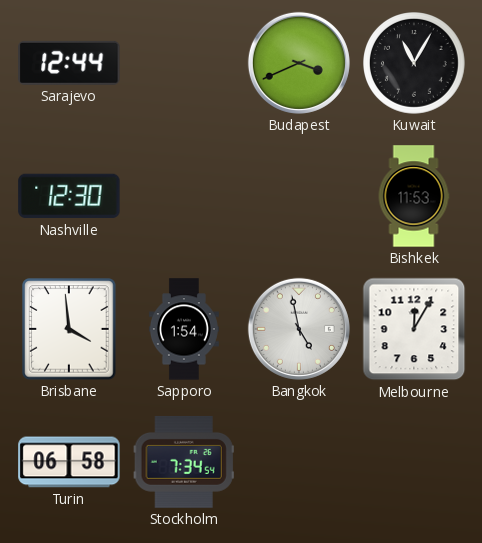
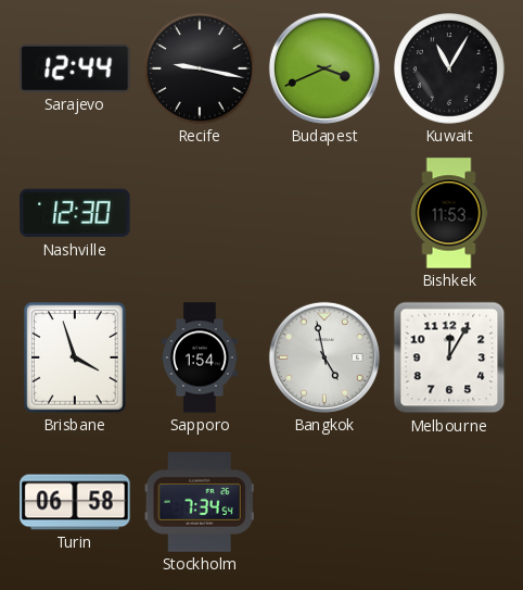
Recife: none -> 9:17
Brisbane: 3:59 -> 3:57
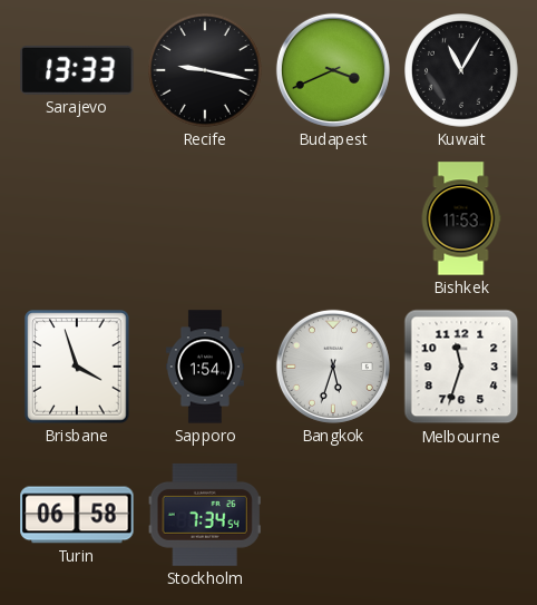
Sarajevo: 12:44 -> 13:33
Nashville: 12:30 -> none
Bangkok: 4:58 -> 5:33
Melbourne: 12:05 -> 11:33
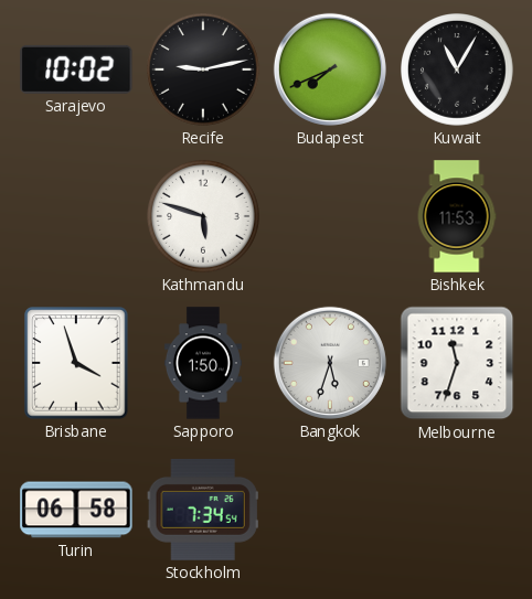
Sarajevo: 13:33 -> 10:02
Recife: 9:17 -> 9:13
Budapest: 3:41 -> 7:41
Kathmandu: none -> 5:48
Sapporo: 1:54 -> 1:50
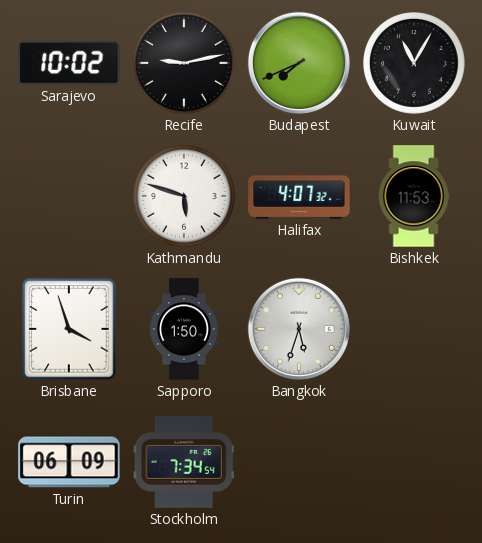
Halifax: none -> 4:07
Melbourne: 11:33 -> none
Turin: 06:58 -> 06:09
